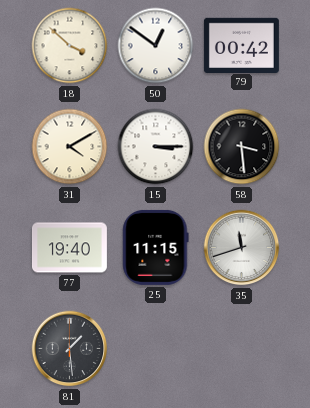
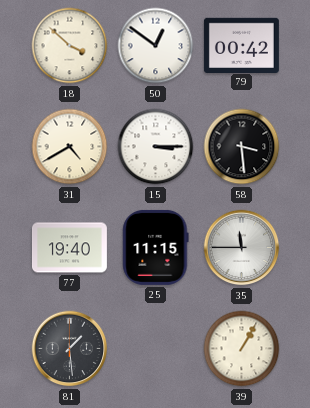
31: 4:10 -> 4:40
35: 11:42 -> 11:45
39: none -> 1:05
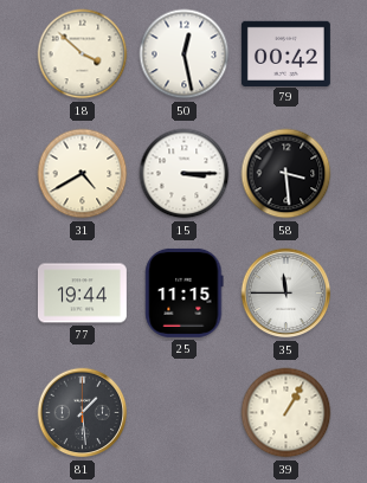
50: 12:51 -> 12:28
77: 19:40 -> 19:44
